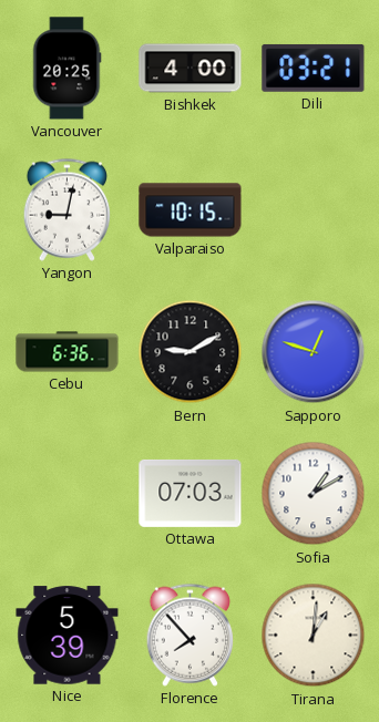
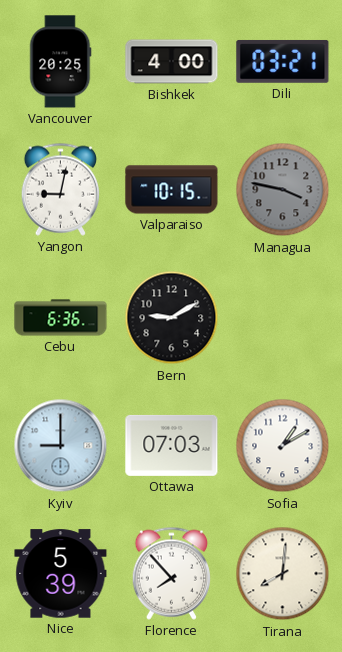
Managua: none -> 3:47
Sapporo: 12:48 -> none
Kyiv: none -> 9:00
Tirana: 1:01 -> 8:01
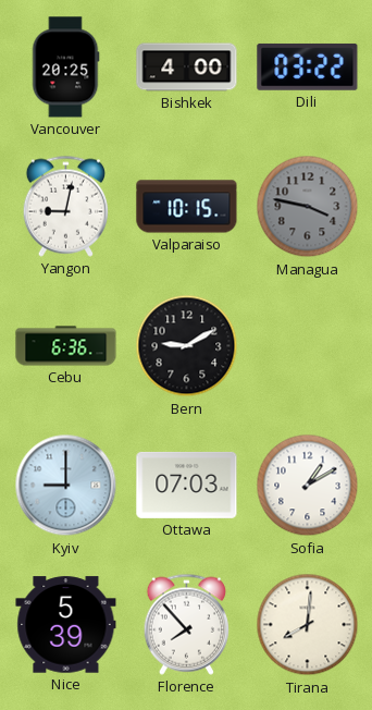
Dili: 03:21 -> 03:22
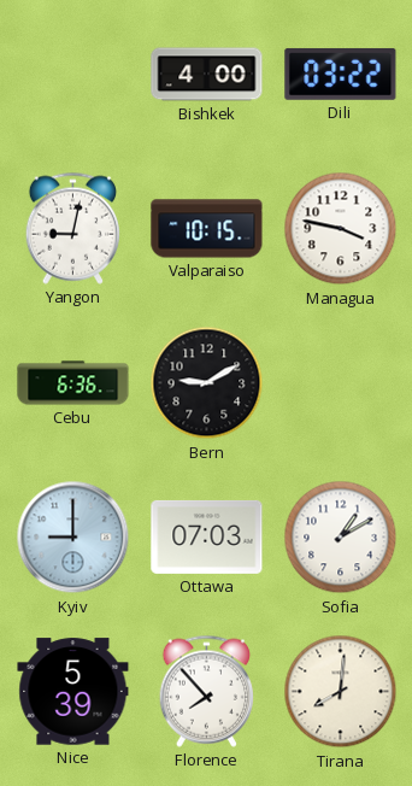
Vancouver: 20:25 -> none
Managua dial: grey -> white
